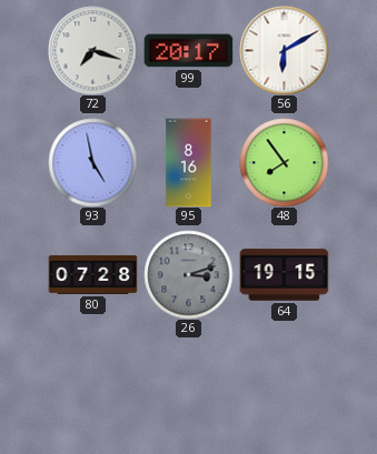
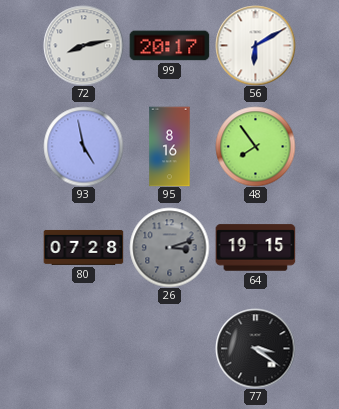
72: 7:18 -> 8:13
77: none -> 3:21
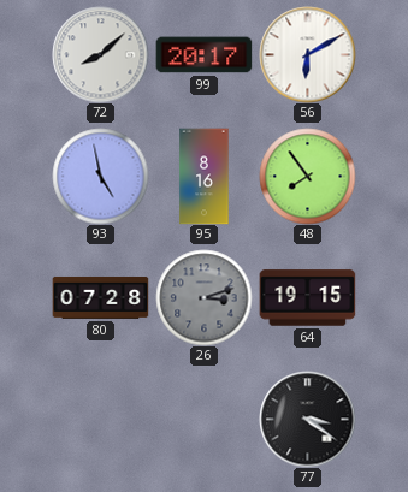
72: 8:13 -> 8:08
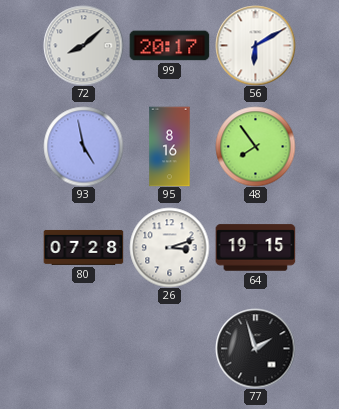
26 dial: grey -> white
77: 3:21 -> 1:57
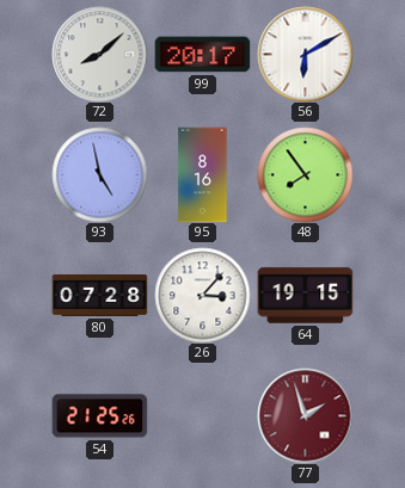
26: 3:12 -> 3:07
54: none -> 21:25
77 dial: black -> burgundy
